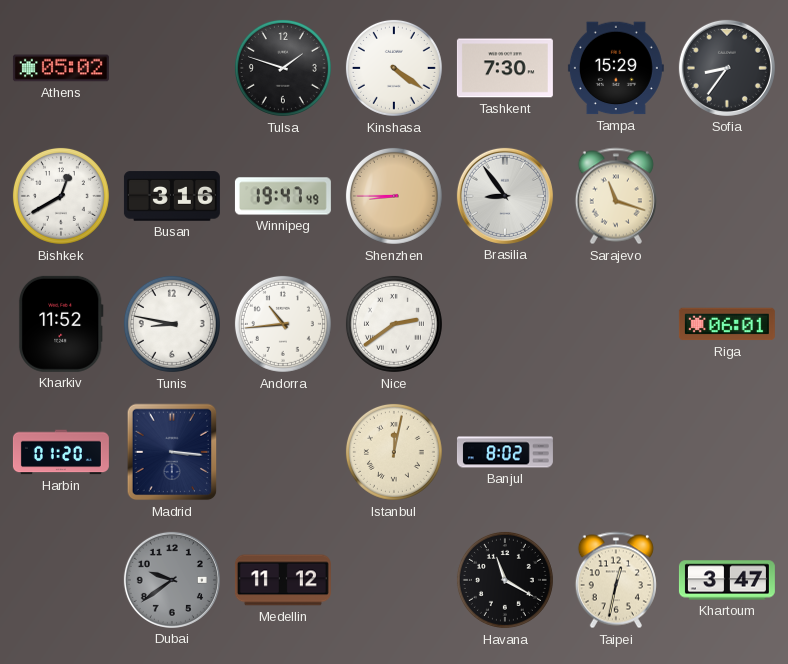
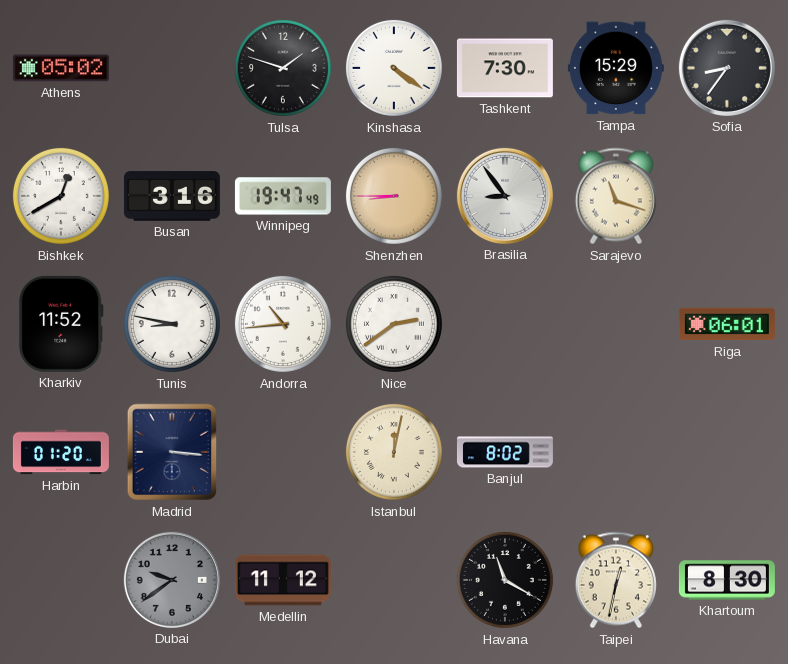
Khartoum: 3:47 -> 8:30
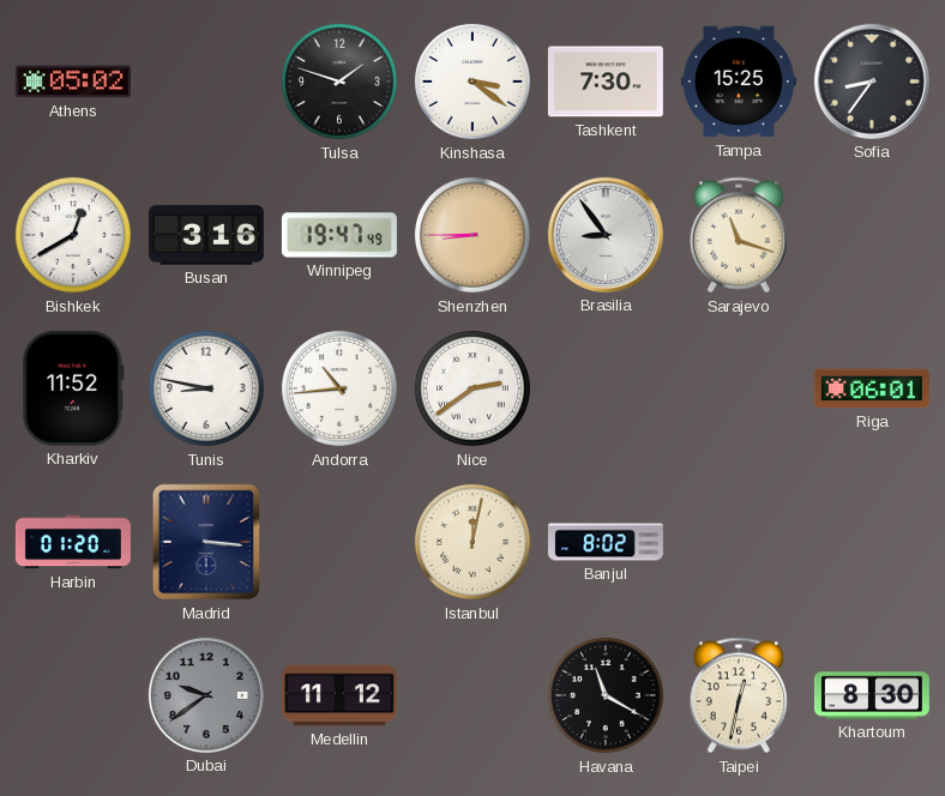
Kinshasa: 4:21 -> 3:21
Tampa: 15:29 -> 15:25
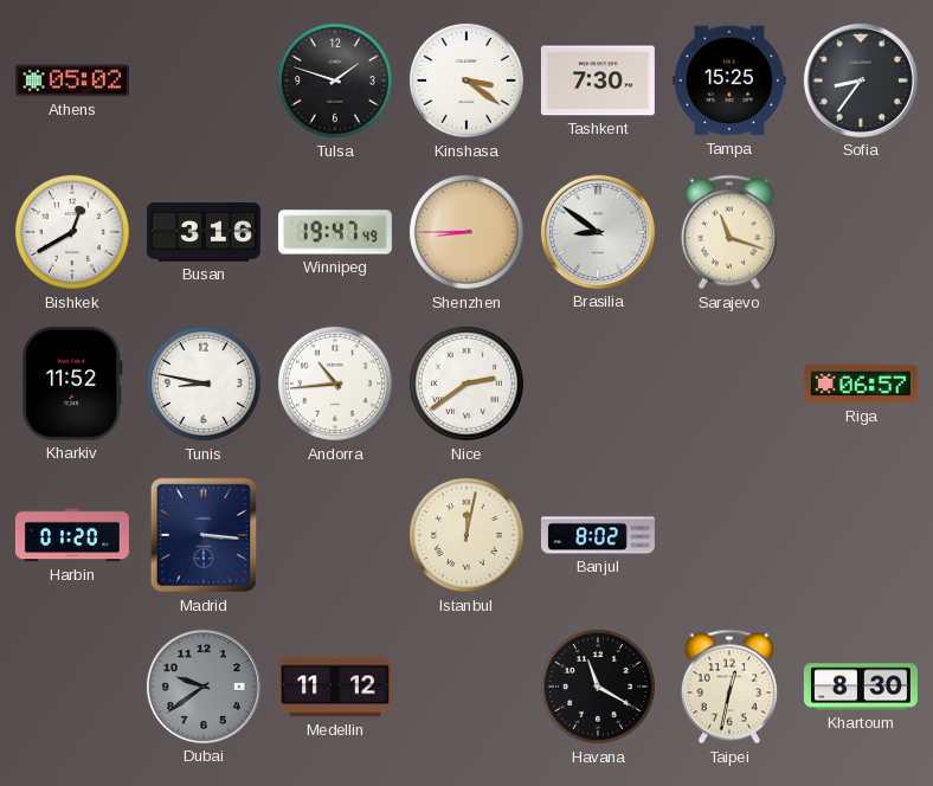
Brasilia: 8:54 -> 8:51
Riga: 06:01 -> 06:57
